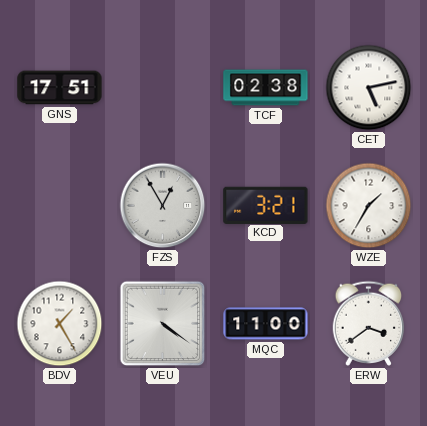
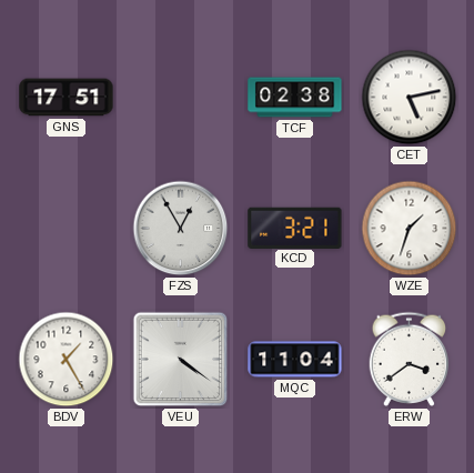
WZE: 1:35 -> 1:33
MQC: 11:00 -> 11:04
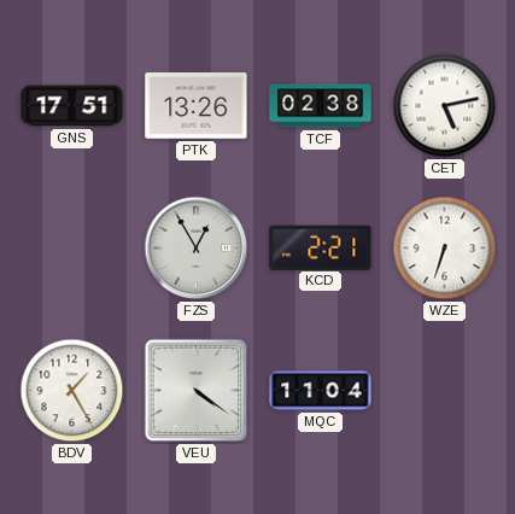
PTK: none -> 13:26
KCD: 3:21 -> 2:21
WZE: 1:33 -> 6:33
ERW: 3:39 -> none
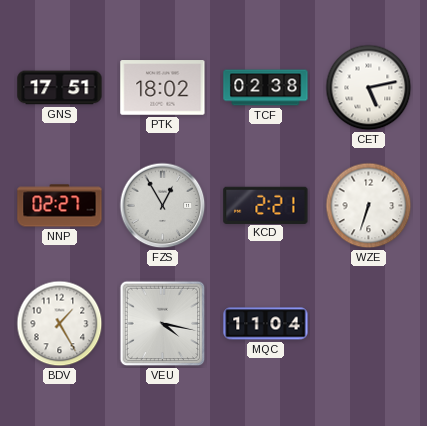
PTK: 13:26 -> 18:02
NNP: none -> 02:27
VEU: 4:21 -> 4:17
